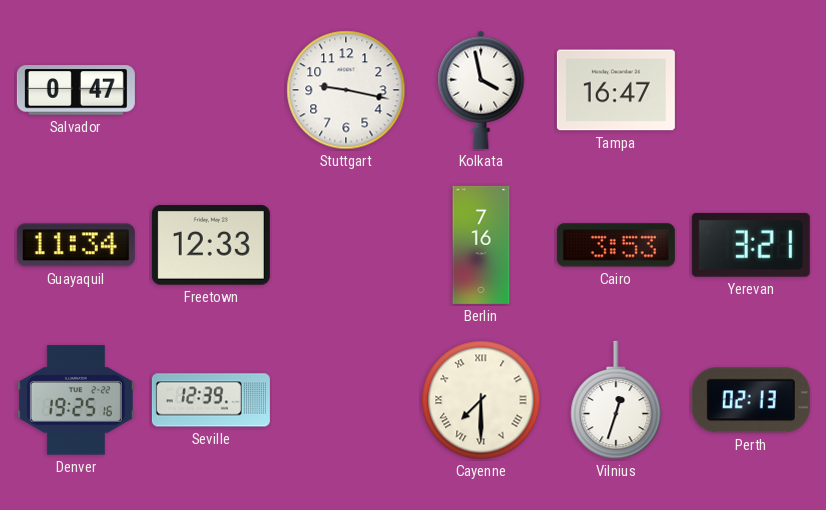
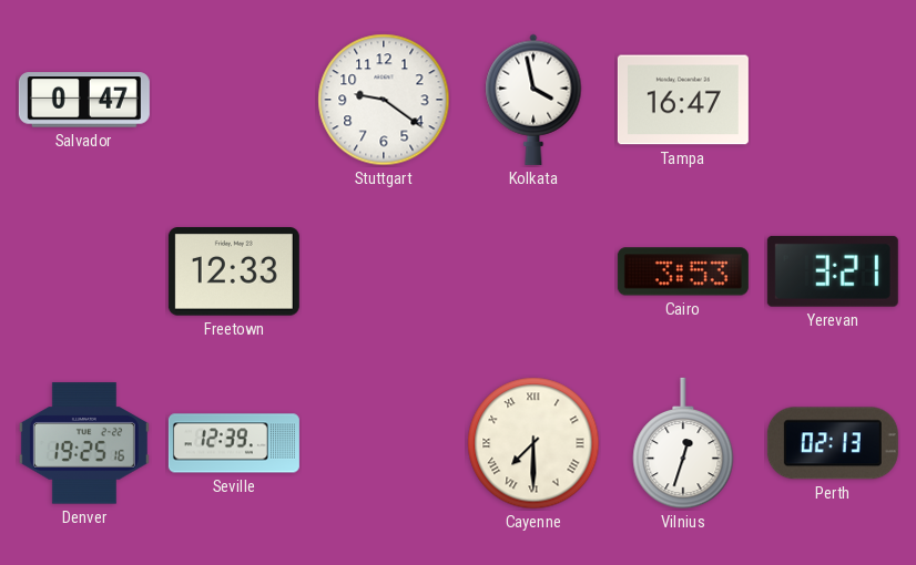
Stuttgart: 9:17 -> 9:21
Guayaquil: 11:34 -> none
Berlin: 7:16 -> none
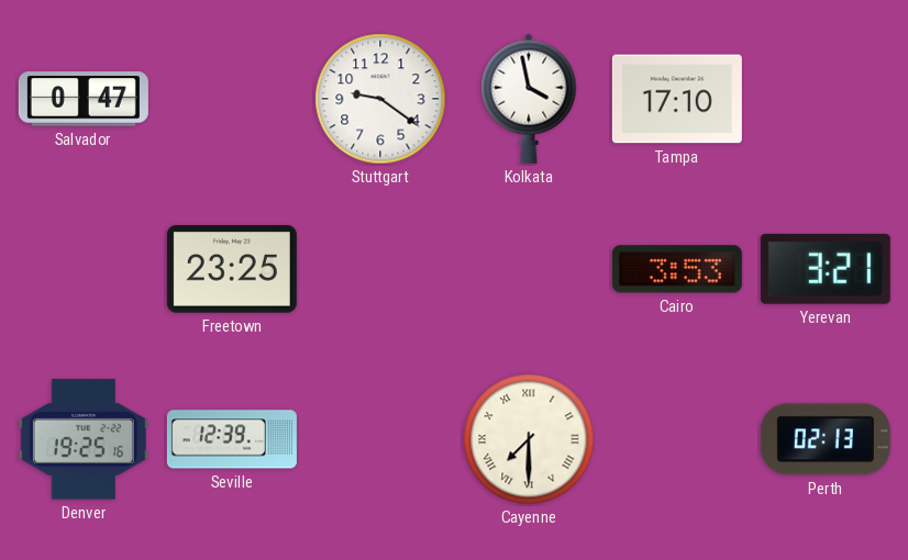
Tampa: 16:47 -> 17:10
Freetown: 12:33 -> 23:25
Vilnius: 12:33 -> none
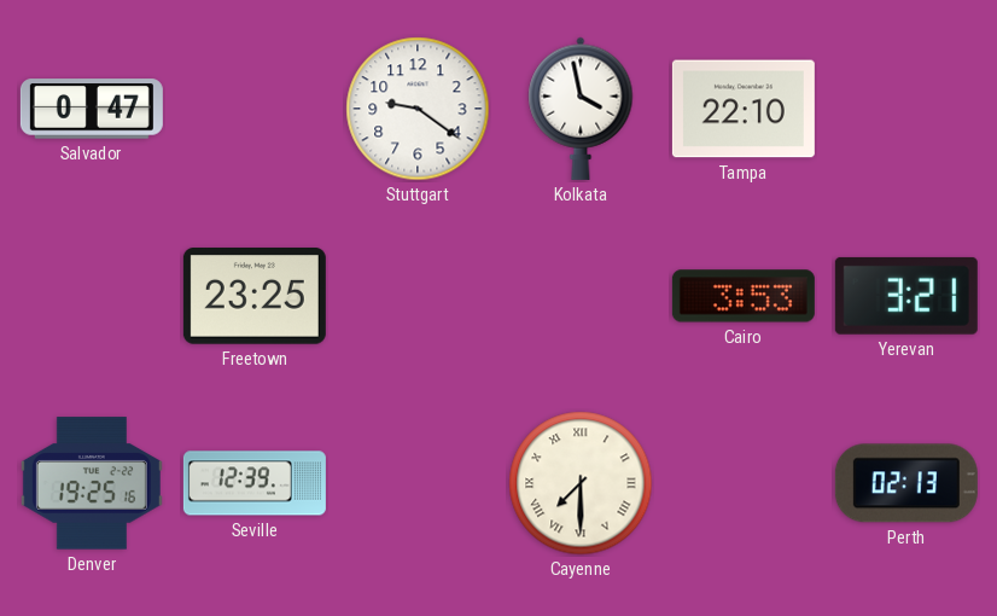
Tampa: 17:10 -> 22:10
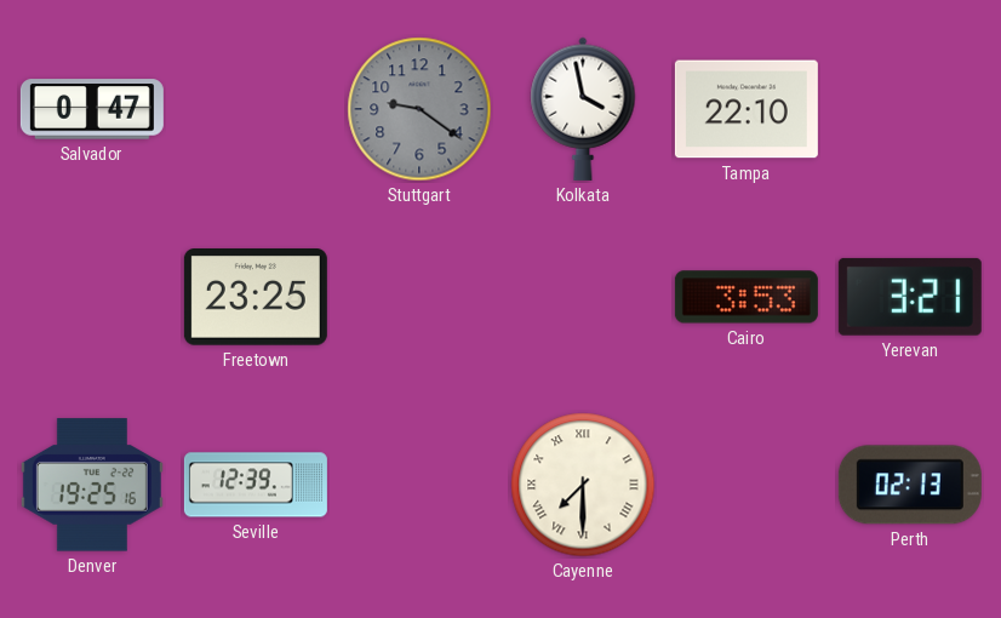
Stuttgart dial: white -> grey
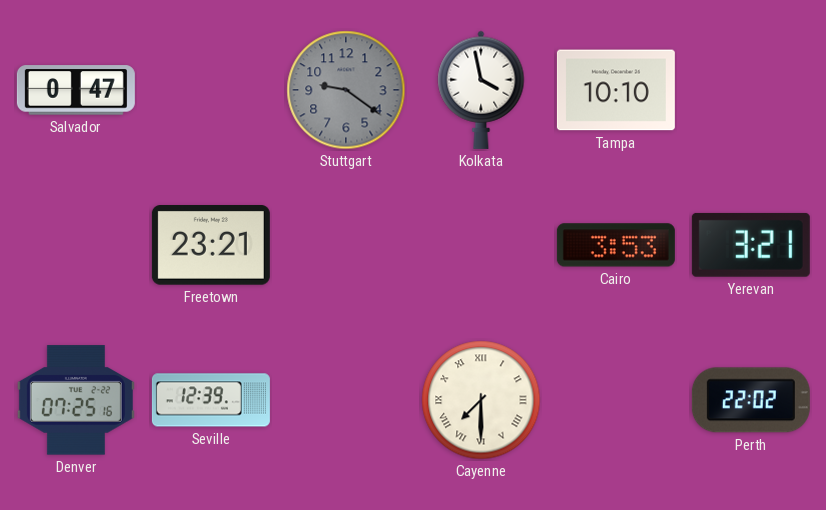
Tampa: 22:10 -> 10:10
Freetown: 23:25 -> 23:21
Denver: 19:25 -> 07:25
Perth: 02:13 -> 22:02
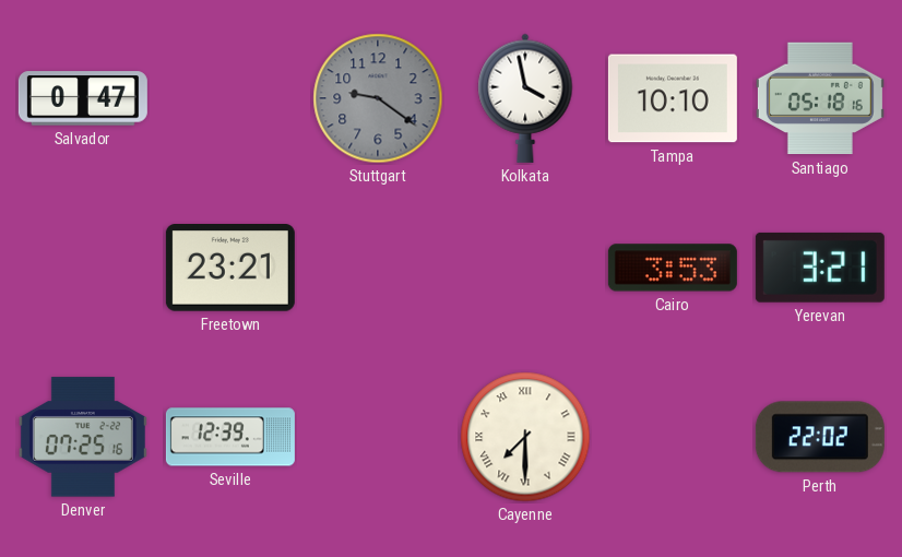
Santiago: none -> 05:18
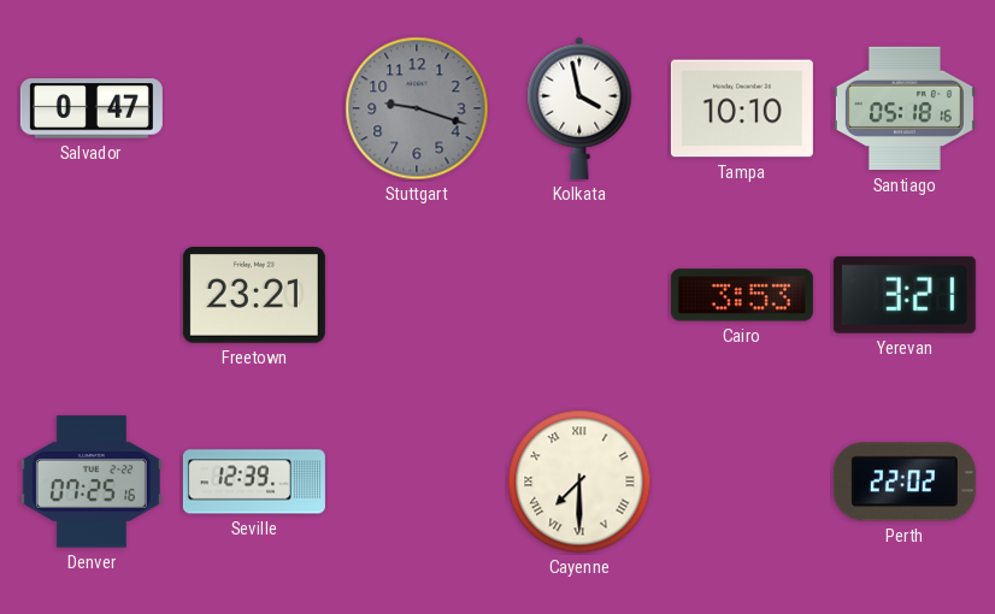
Stuttgart: 9:21 -> 9:18
